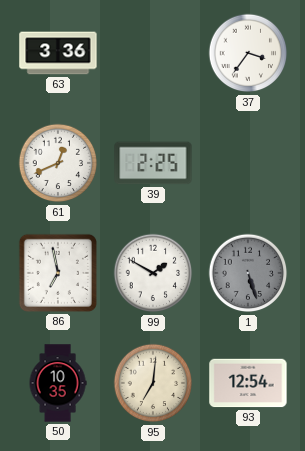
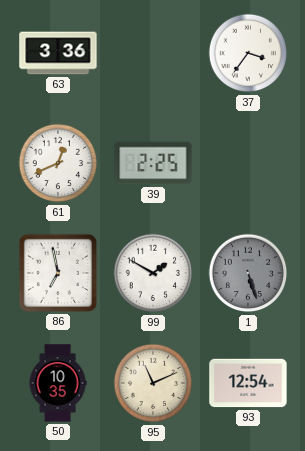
95: 7:01 -> 11:11
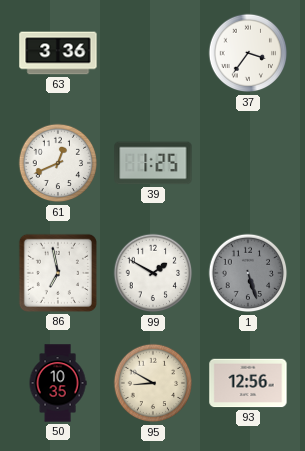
39: 2:25 -> 1:25
95: 11:11 -> 8:50
93: 12:54 -> 12:56
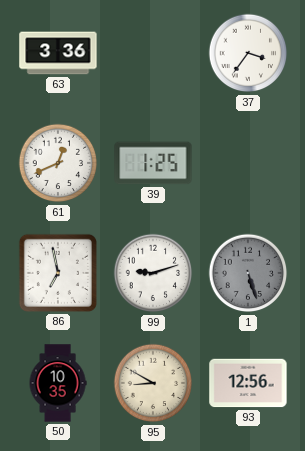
99: 1:50 -> 9:12
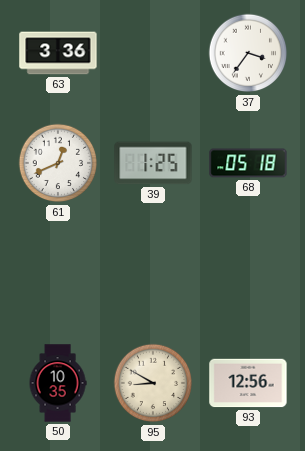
68: none -> 05:18
86: 6:58 -> none
99: 9:12 -> none
1: 5:27 -> none
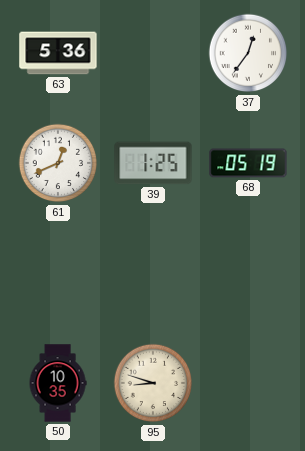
63: 3:36 -> 5:36
37: 3:36 -> 12:36
68: 05:18 -> 05:19
95: 8:50 -> 8:48
93: 12:56 -> none
